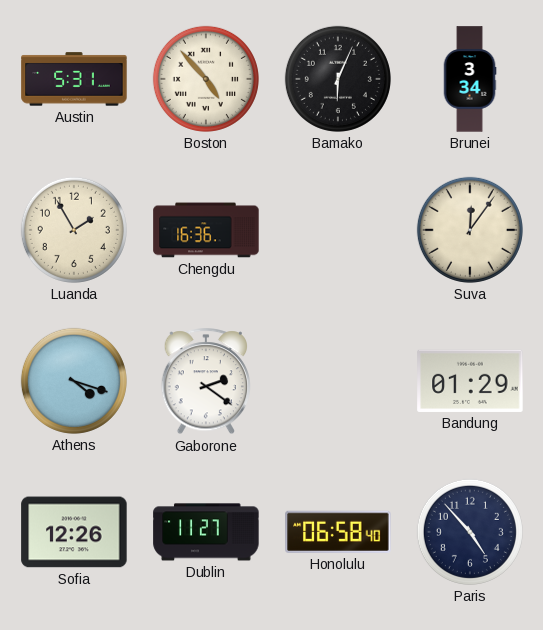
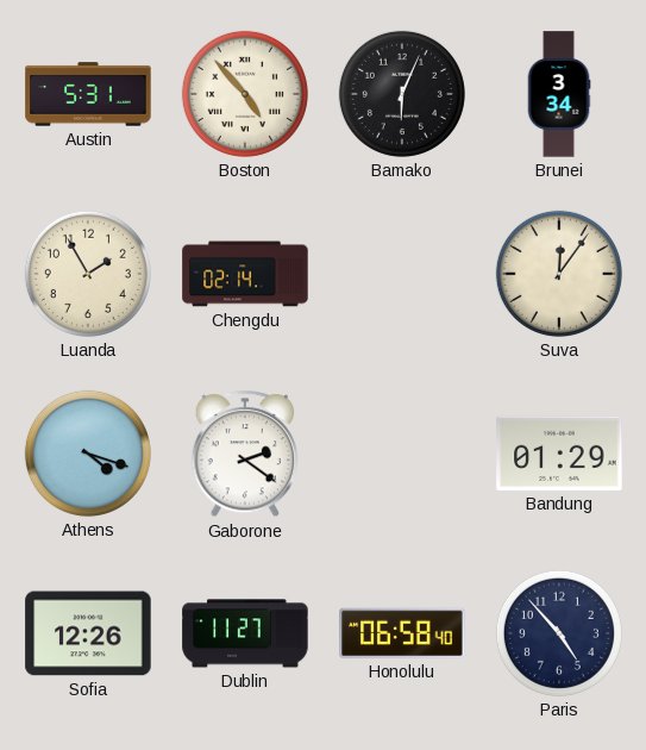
Chengdu: 16:36 -> 02:14
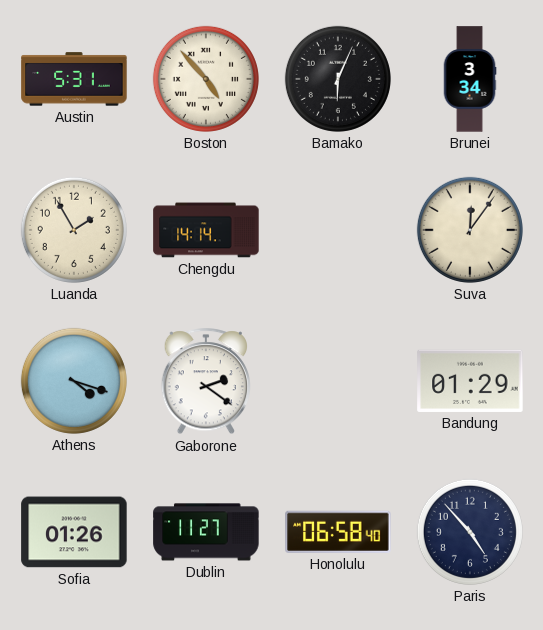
Chengdu: 02:14 -> 14:14
Sofia: 12:26 -> 01:26
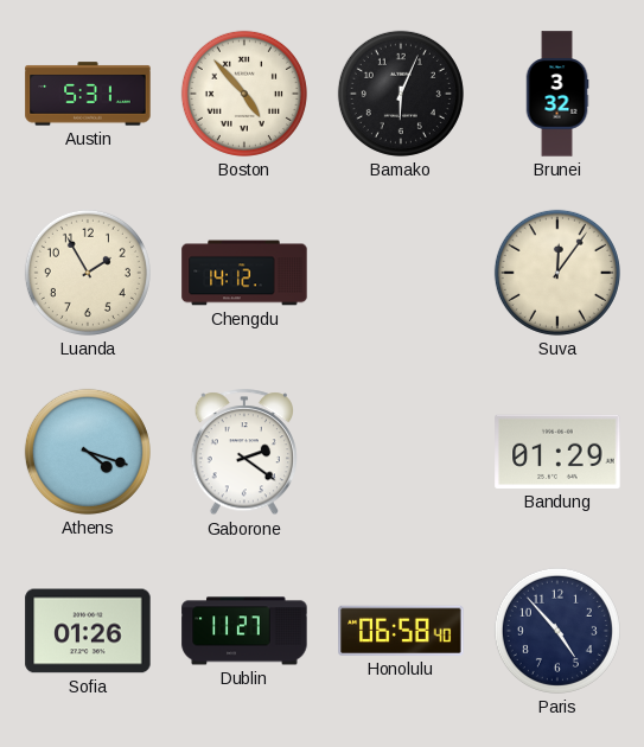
Brunei: 3:34 -> 3:32
Chengdu: 14:14 -> 14:12
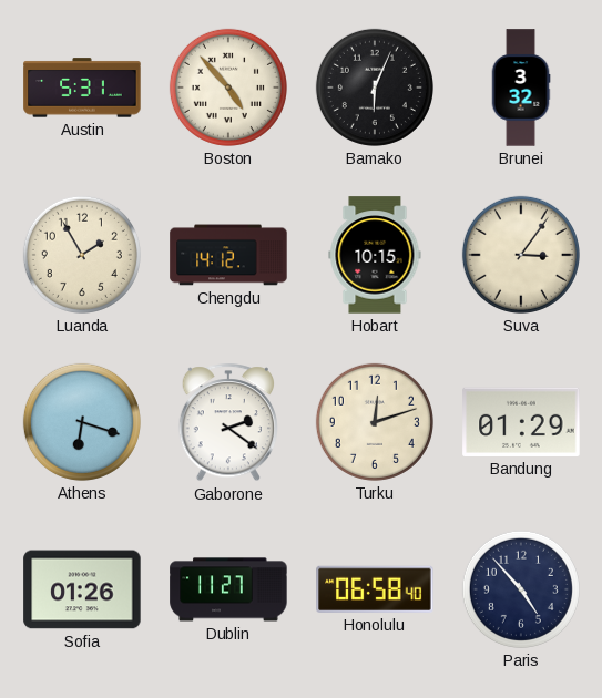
Hobart: none -> 10:15
Suva: 12:06 -> 3:06
Athens: 4:18 -> 6:18
Turku: none -> 12:12
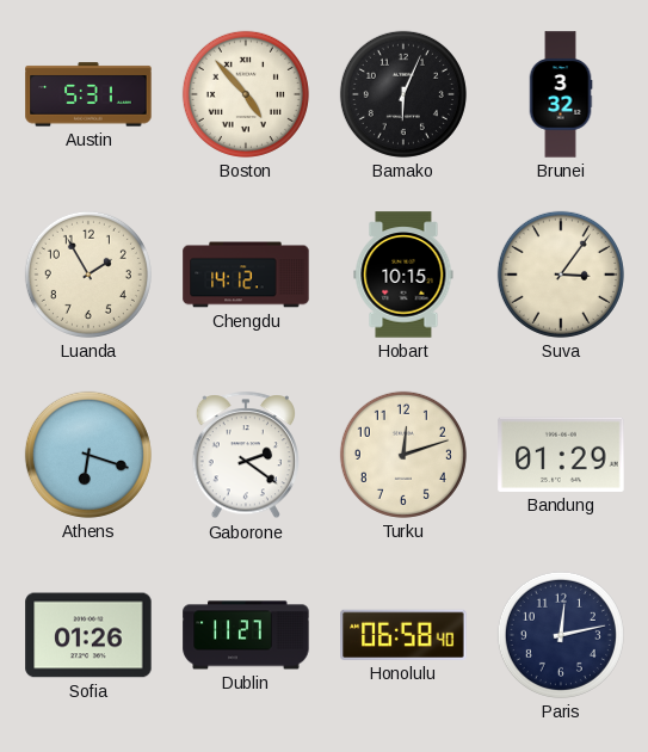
Paris: 4:53 -> 12:13
